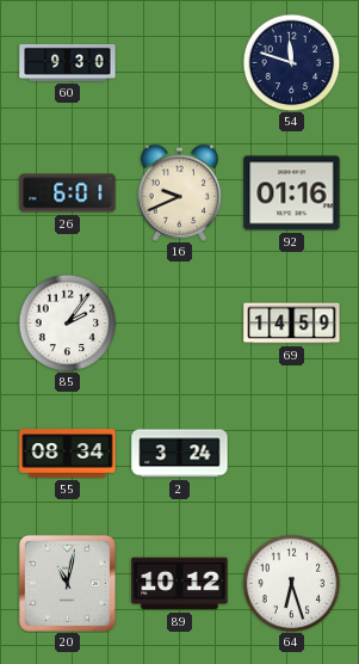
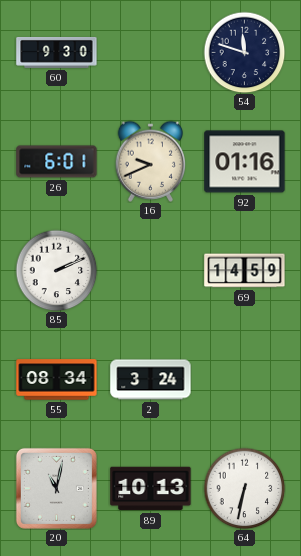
85: 2:06 -> 2:11
89: 10:12 -> 10:13
64: 6:27 -> 6:32
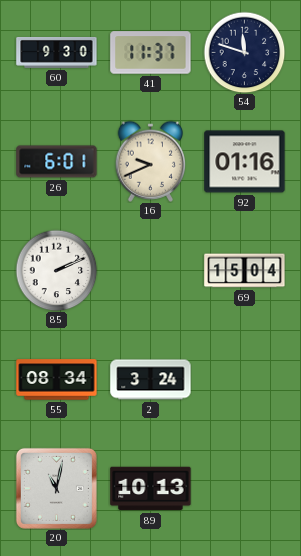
41: none -> 11:37
69: 14:59 -> 15:04
64: 6:32 -> none
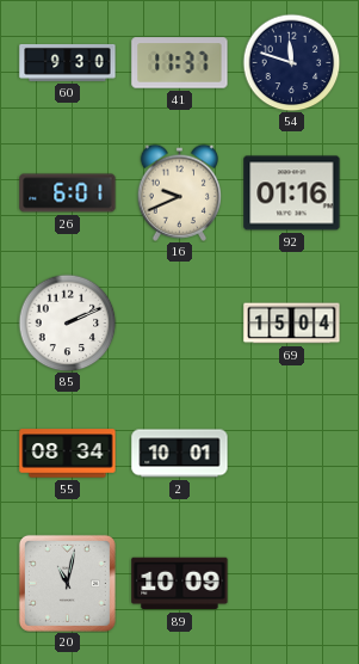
2: 3:24 -> 10:01
89: 10:13 -> 10:09
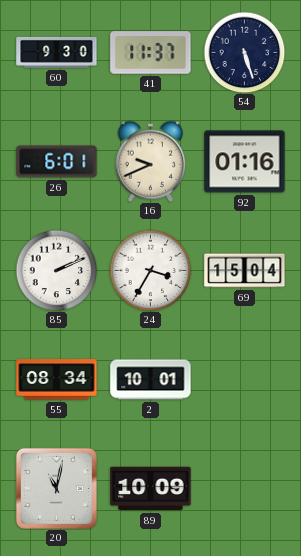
54: 11:48 -> 5:27
24: none -> 3:35
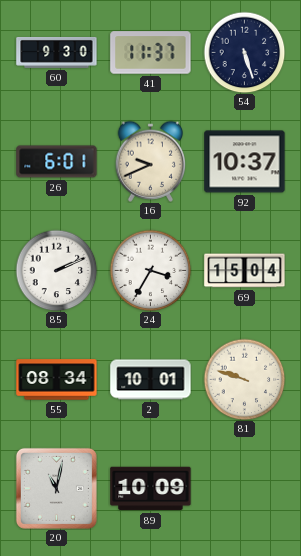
92: 01:16 -> 10:37
81: none -> 9:48
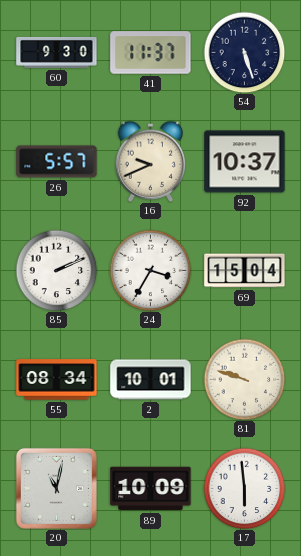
26: 6:01 -> 5:57
17: none -> 5:59
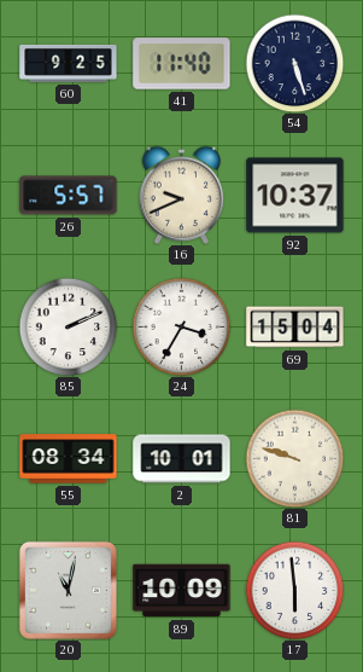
60: 9:30 -> 9:25
41: 11:37 -> 11:40
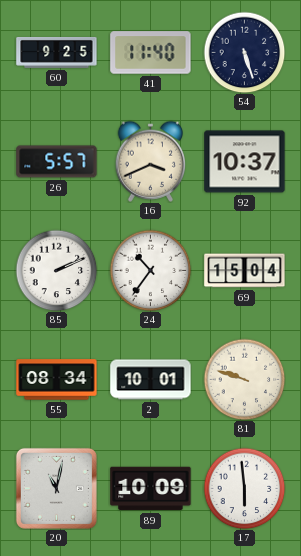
16: 9:41 -> 3:41
24: 3:35 -> 10:36
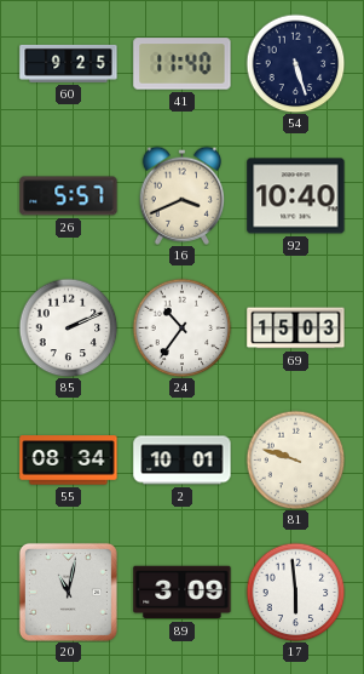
92: 10:37 -> 10:40
69: 15:04 -> 15:03
89: 10:09 -> 3:09
